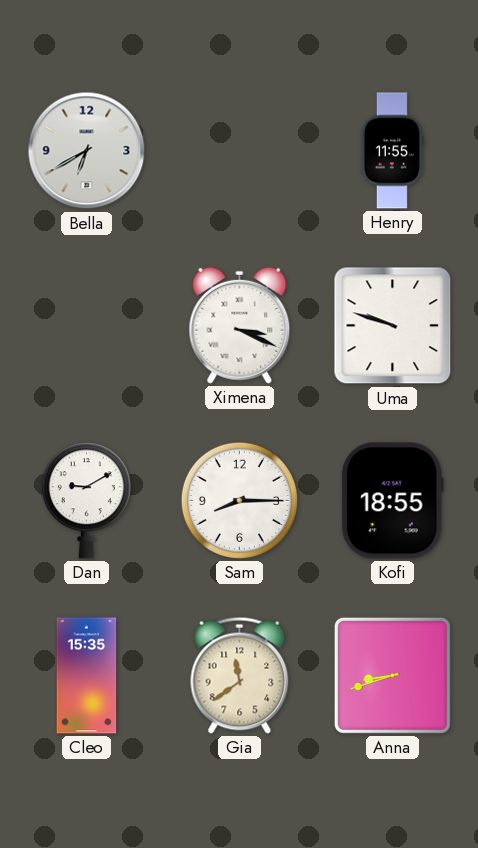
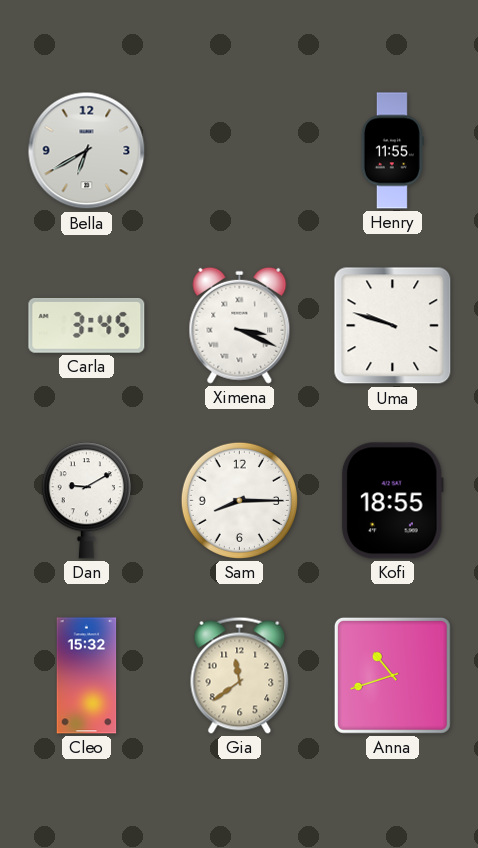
Carla: none -> 3:45
Cleo: 15:35 -> 15:32
Anna: 8:42 -> 10:42
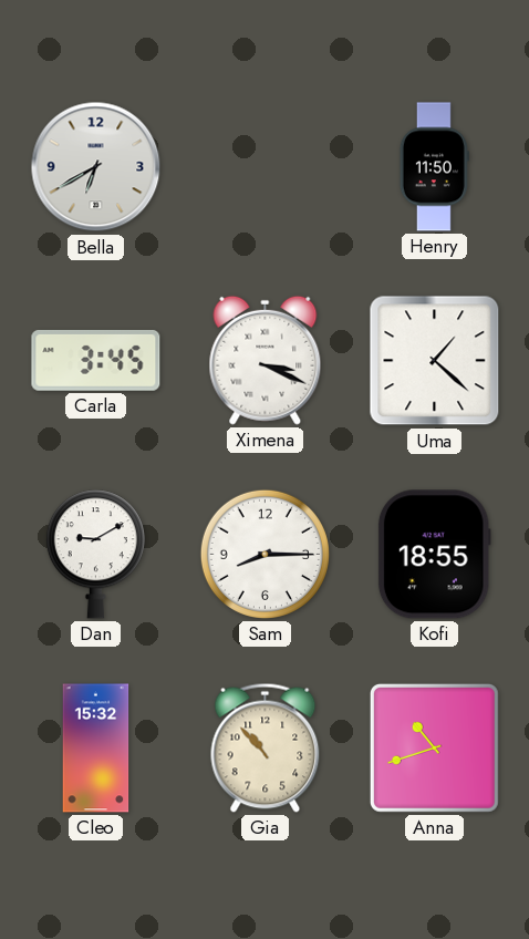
Henry: 11:55 -> 11:50
Uma: 9:48 -> 1:22
Gia: 11:39 -> 10:53
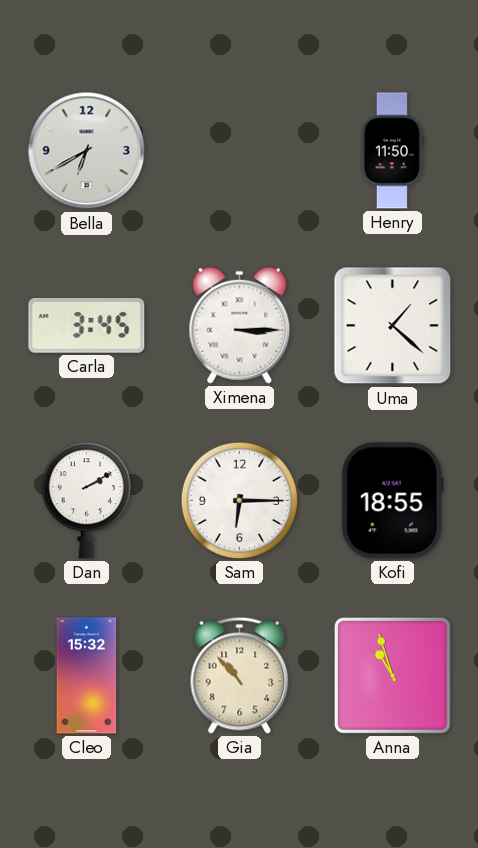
Ximena: 3:19 -> 3:15
Dan: 9:10 -> 2:10
Sam: 8:15 -> 6:15
Anna: 10:42 -> 10:57
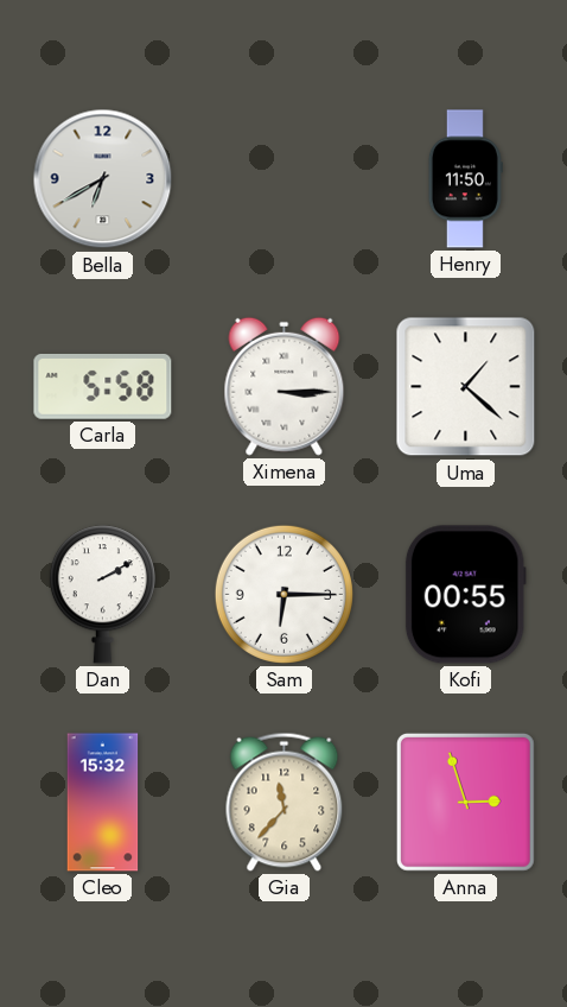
Carla: 3:45 -> 5:58
Kofi: 18:55 -> 00:55
Gia: 10:53 -> 11:37
Anna: 10:57 -> 2:57
